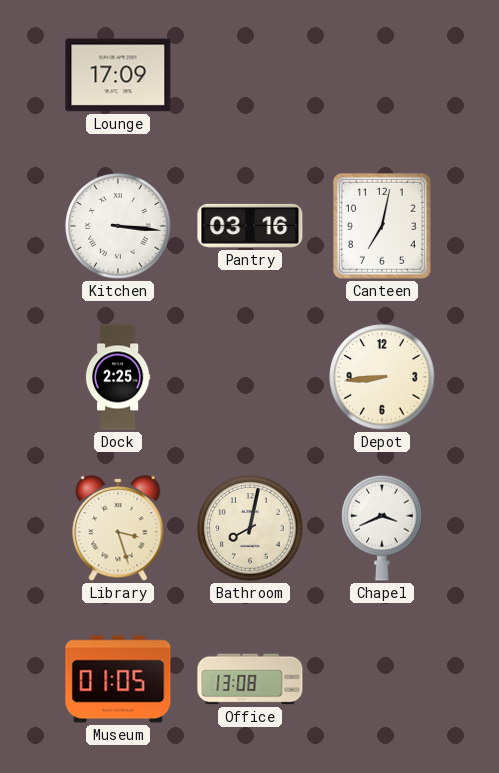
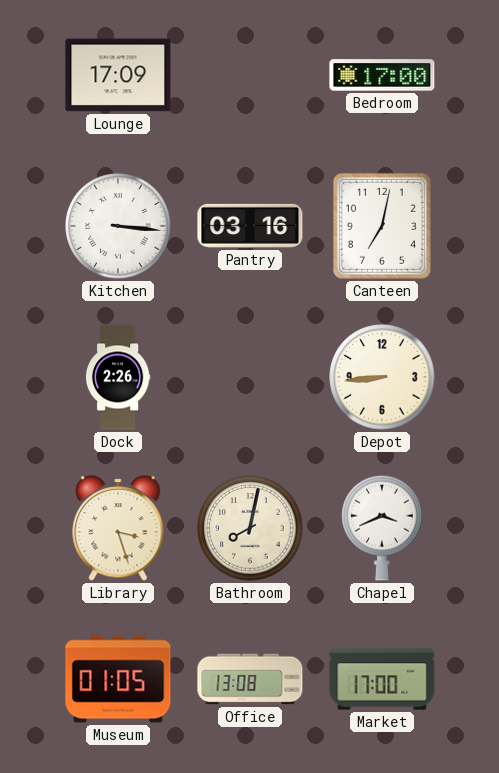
Bedroom: none -> 17:00
Dock: 2:25 -> 2:26
Market: none -> 17:00
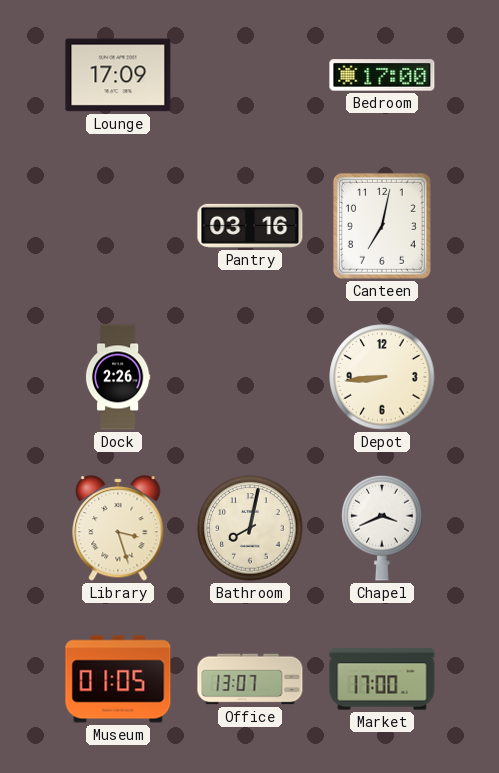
Kitchen: 3:16 -> none
Office: 13:08 -> 13:07
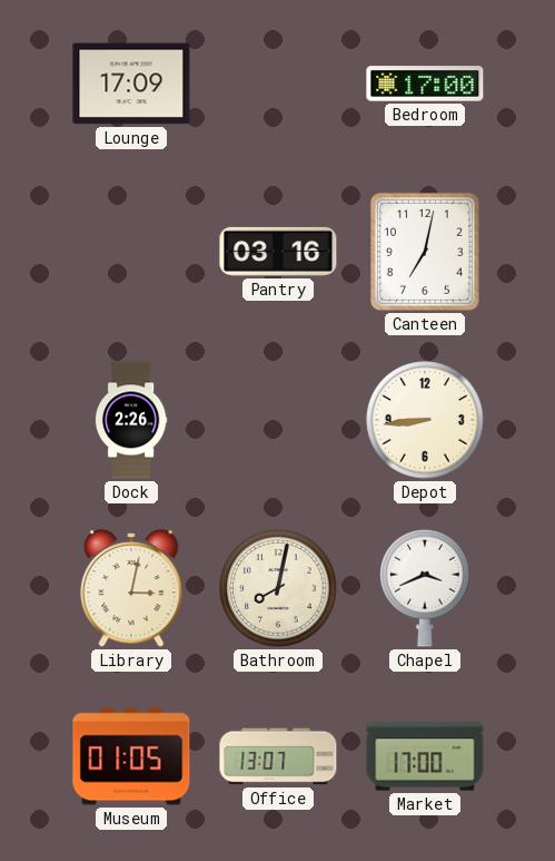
Library: 3:27 -> 3:02
